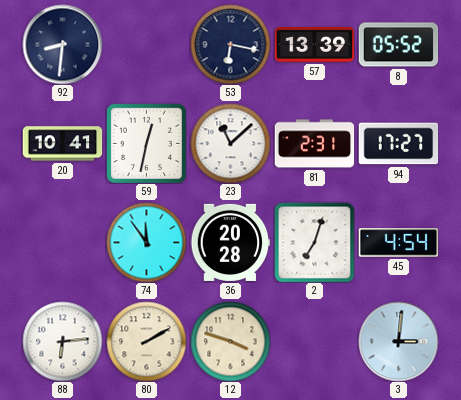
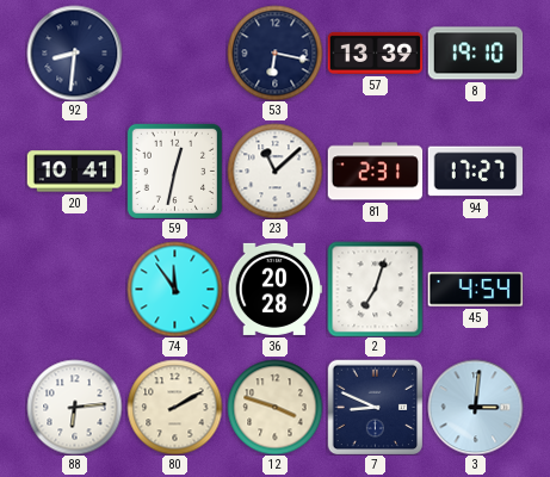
8: 05:52 -> 19:10
7: none -> 8:49
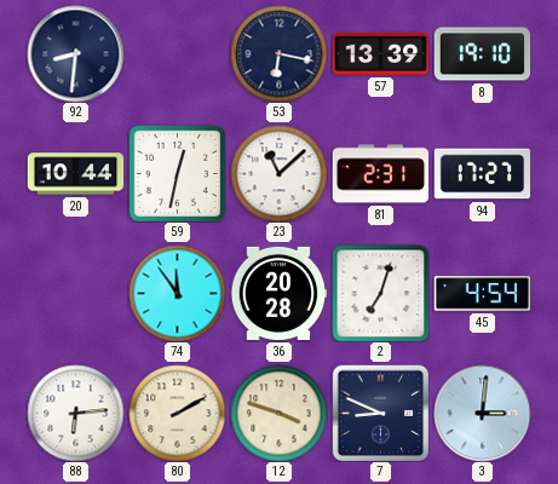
20: 10:41 -> 10:44
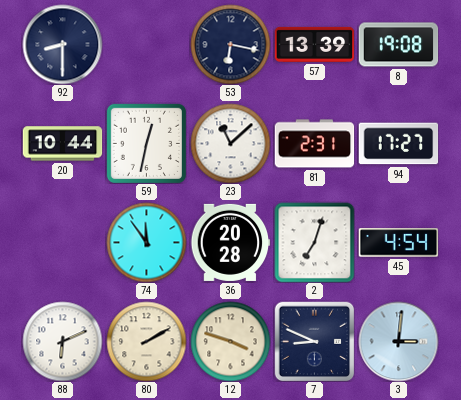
92: 8:31 -> 8:30
8: 19:10 -> 19:08
88: 6:14 -> 6:11
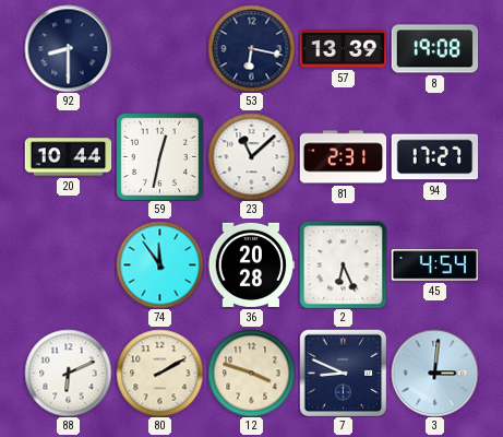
2: 7:03 -> 6:26
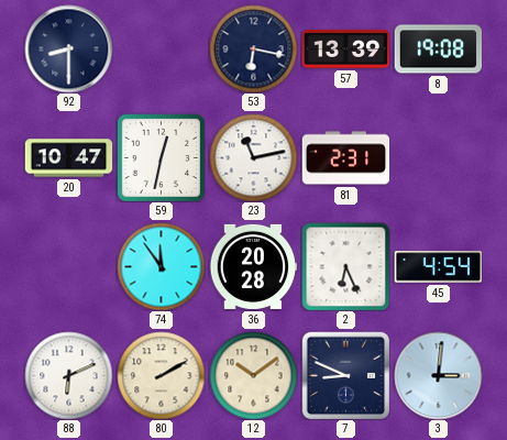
20: 10:44 -> 10:47
23: 11:08 -> 11:13
94: 17:27 -> none
12: 3:48 -> 10:09
